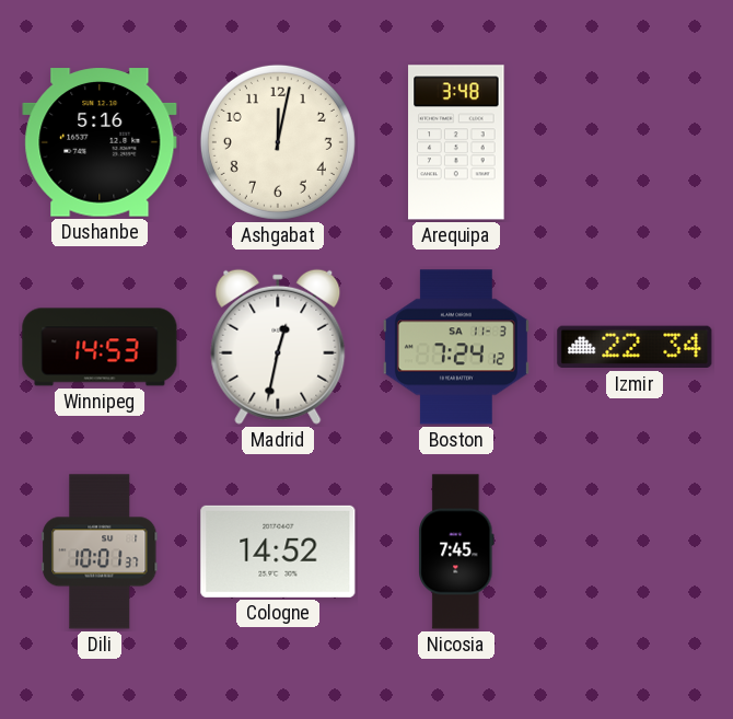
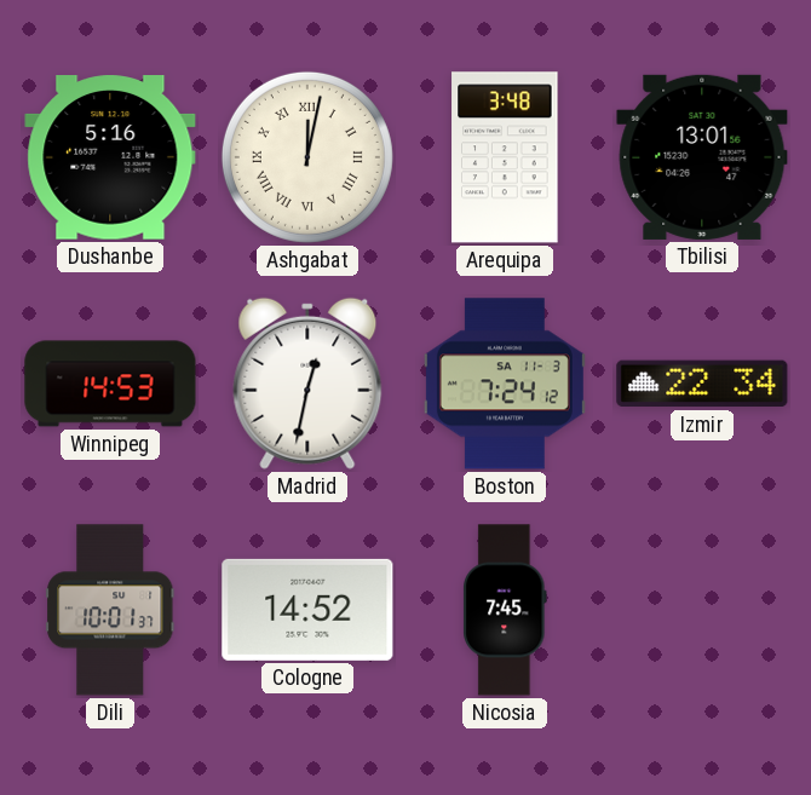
Ashgabat numerals: Arabic -> Roman
Tbilisi: none -> 13:01
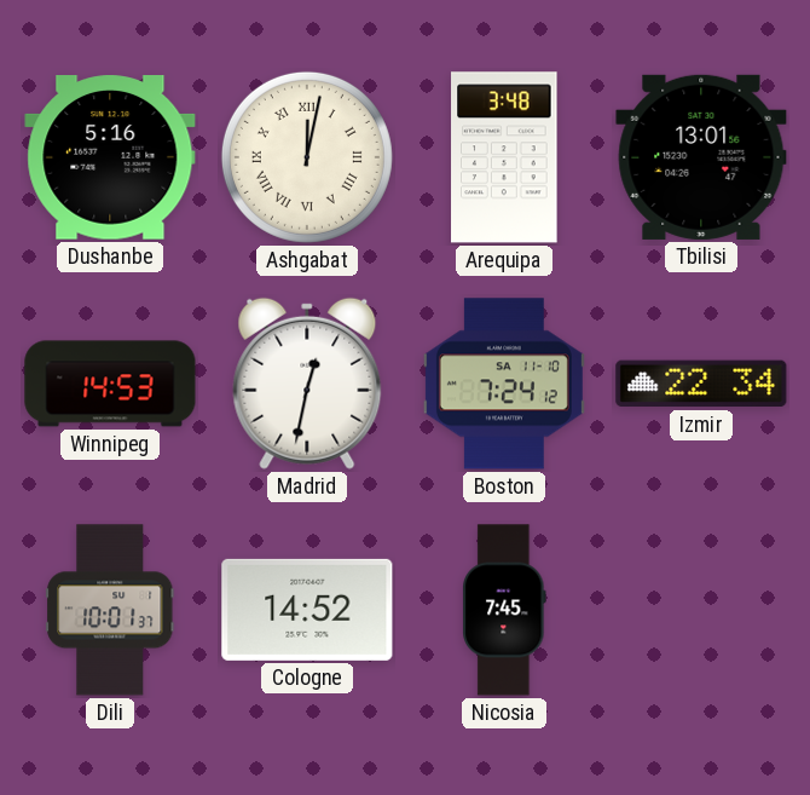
Boston date: SA 11-3 -> SA 11-10
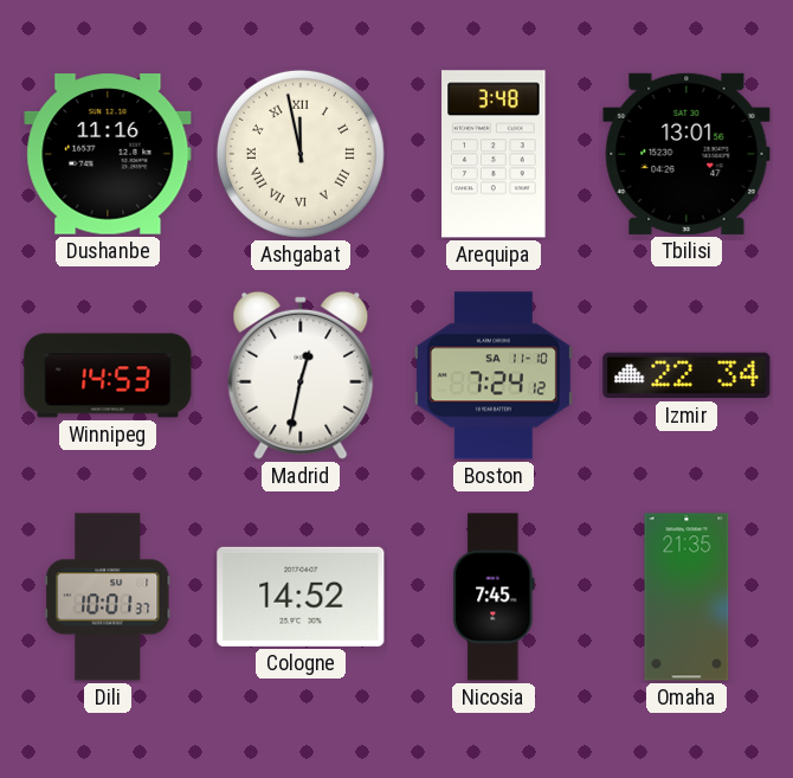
Dushanbe: 5:16 -> 11:16
Ashgabat: 12:02 -> 11:58
Omaha: none -> 21:35
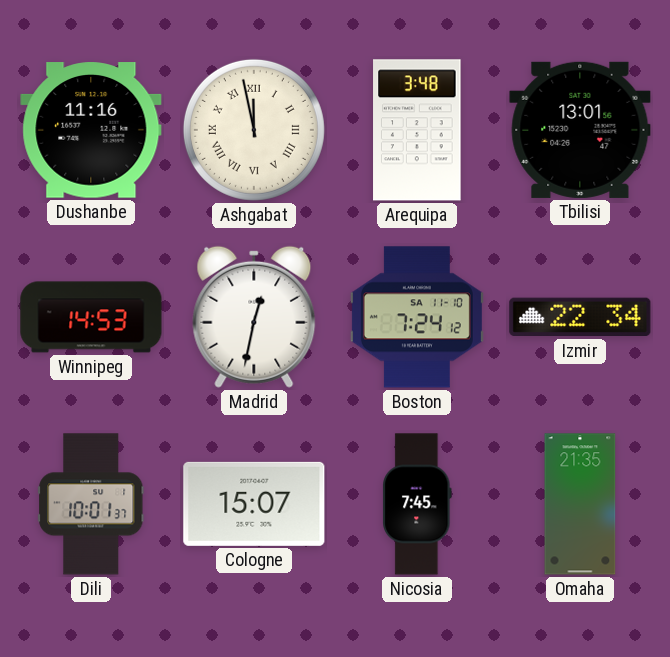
Cologne: 14:52 -> 15:07
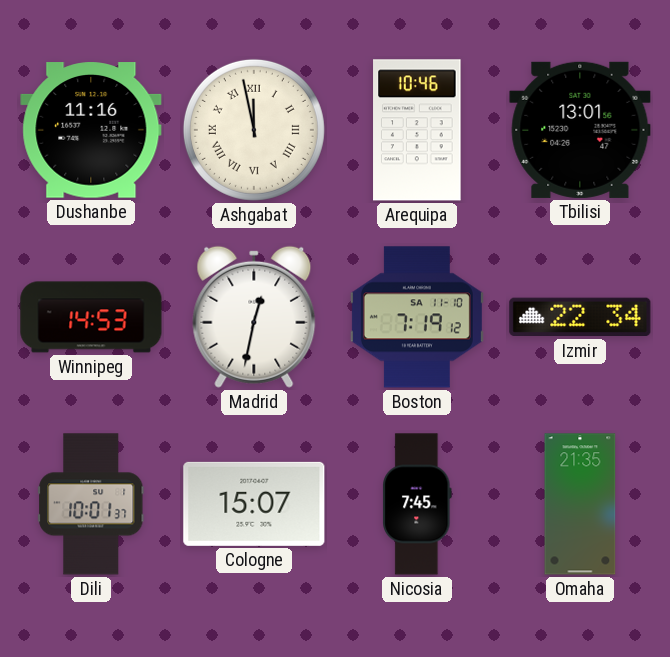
Arequipa: 3:48 -> 10:46
Boston: 7:24 -> 7:19
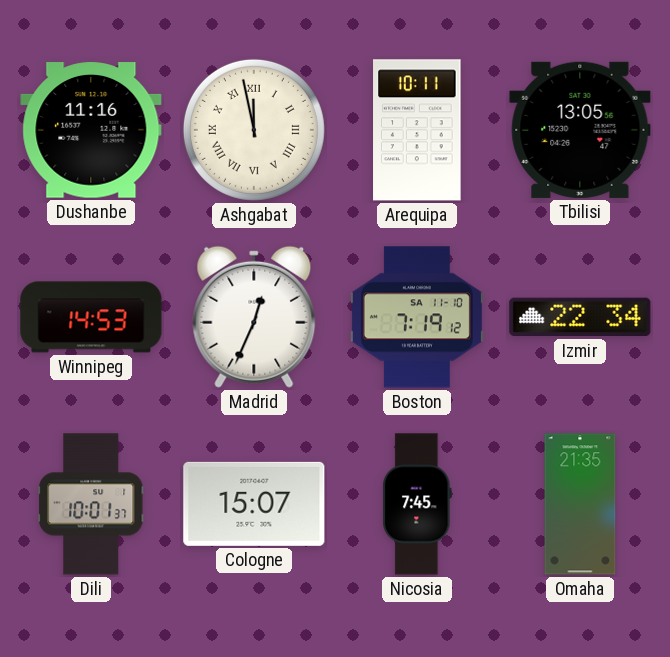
Arequipa: 10:46 -> 10:11
Tbilisi: 13:01 -> 13:05
Madrid: 12:32 -> 12:34
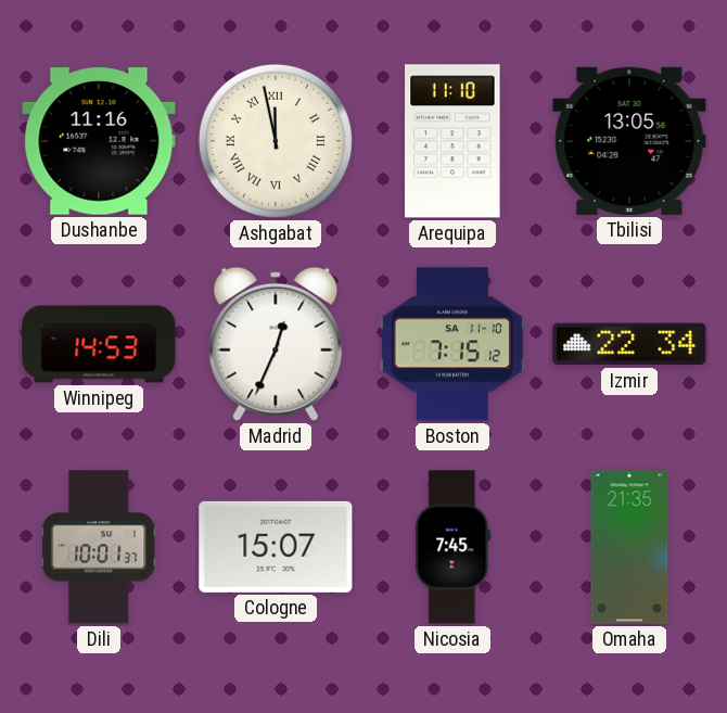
Arequipa: 10:11 -> 11:10
Boston: 7:19 -> 7:15
